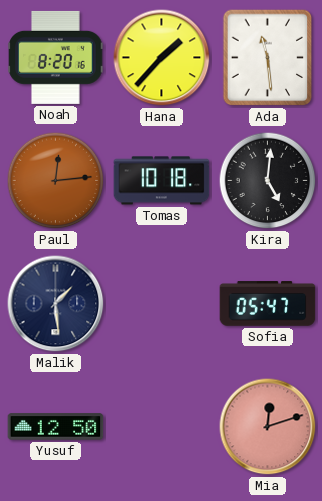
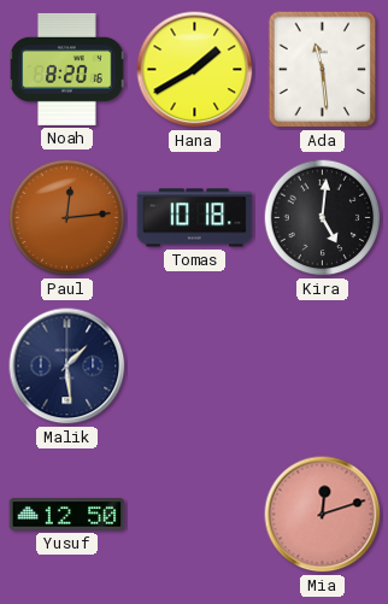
Hana: 1:37 -> 1:40
Sofia: 05:47 -> none
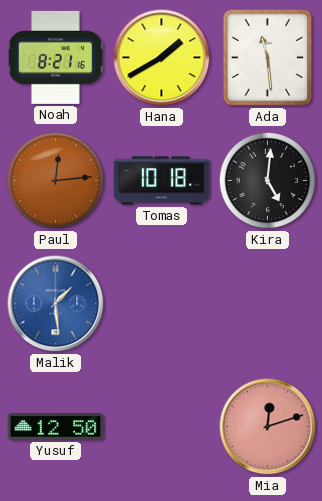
Noah: 8:20 -> 8:21
Malik dial: navy -> blue
